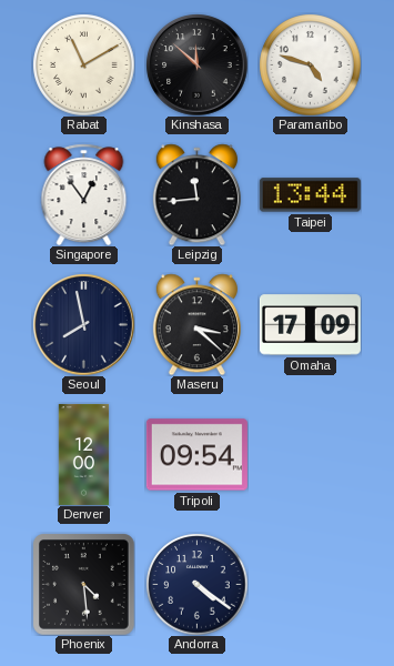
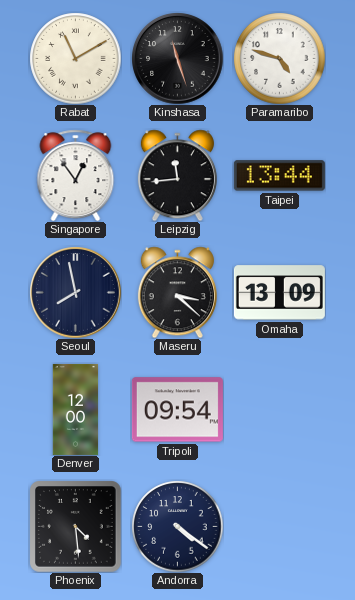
Kinshasa: 11:52 -> 11:27
Omaha: 17:09 -> 13:09
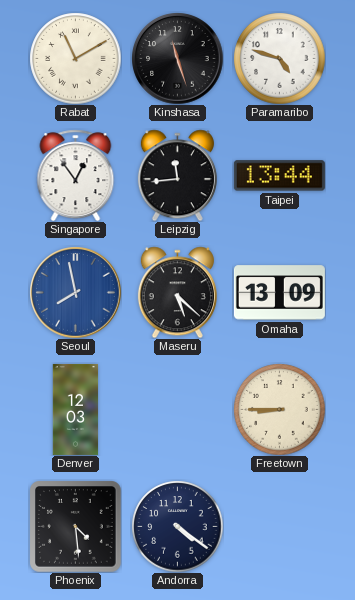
Seoul dial: navy -> blue
Maseru: 3:22 -> 5:22
Denver: 12:00 -> 12:03
Tripoli: 09:54 -> none
Freetown: none -> 8:45
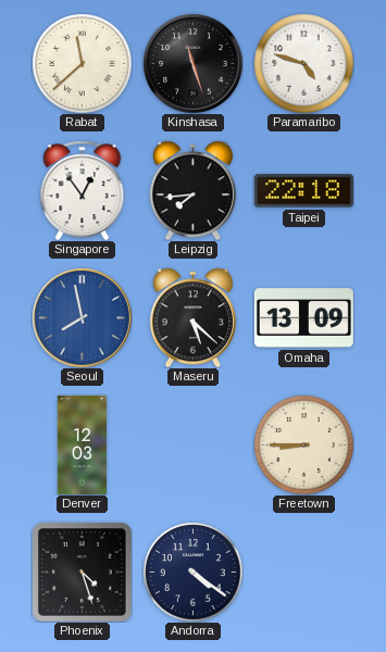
Rabat: 11:10 -> 11:38
Leipzig: 11:44 -> 7:44
Taipei: 13:44 -> 22:18
Phoenix: 4:29 -> 4:27
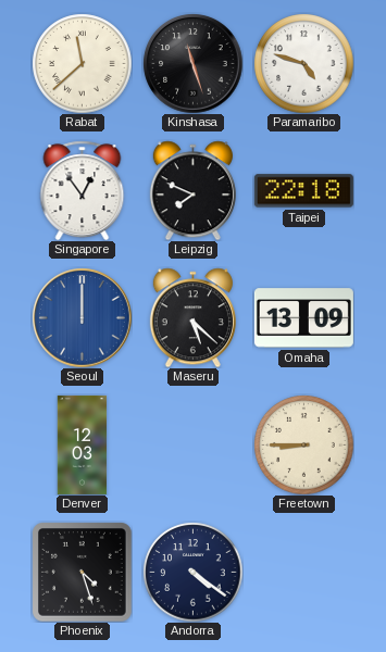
Leipzig: 7:44 -> 7:49
Seoul: 7:58 -> 12:00
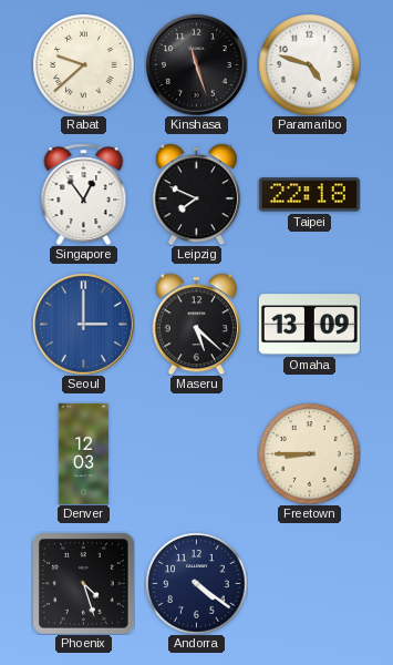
Rabat: 11:38 -> 9:38
Seoul: 12:00 -> 3:00
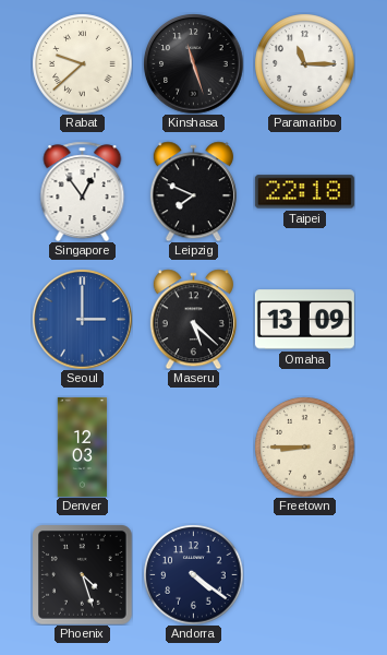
Paramaribo: 4:48 -> 11:15
